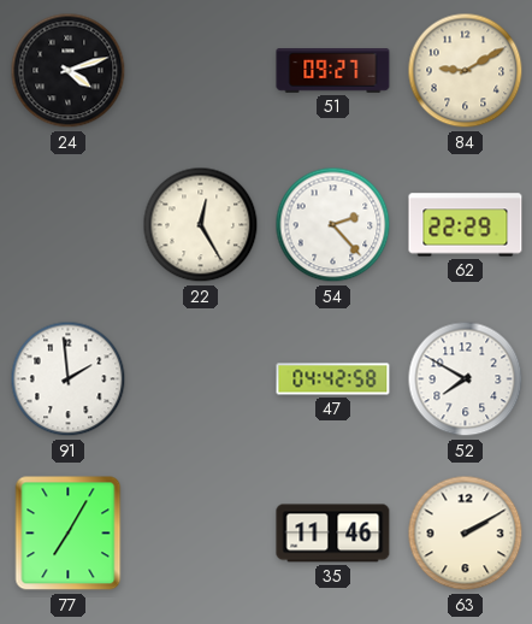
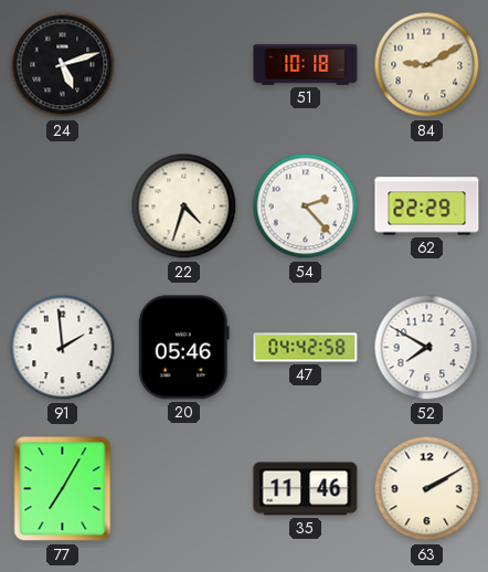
24: 4:12 -> 5:12
51: 09:27 -> 10:18
22: 12:25 -> 4:33
20: none -> 05:46
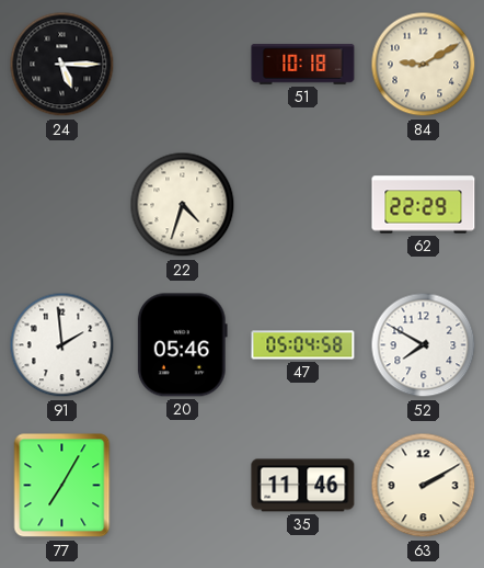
24: 5:12 -> 5:15
54: 2:23 -> none
47: 04:42 -> 05:04
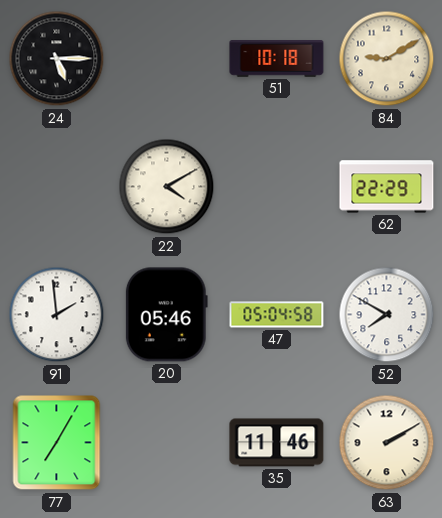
22: 4:33 -> 4:10
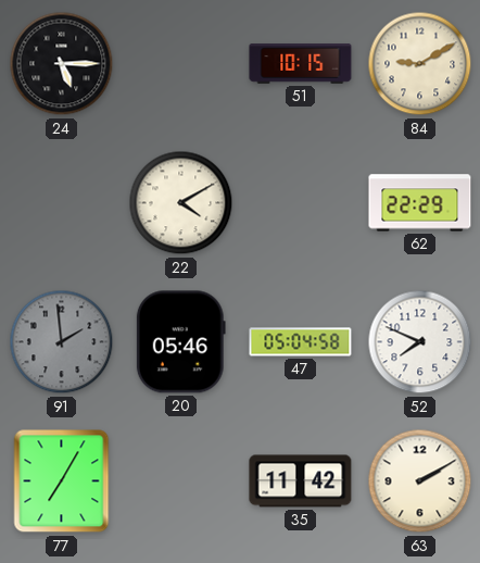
51: 10:18 -> 10:15
91 dial: white -> grey
52: 7:50 -> 7:49
35: 11:46 -> 11:42
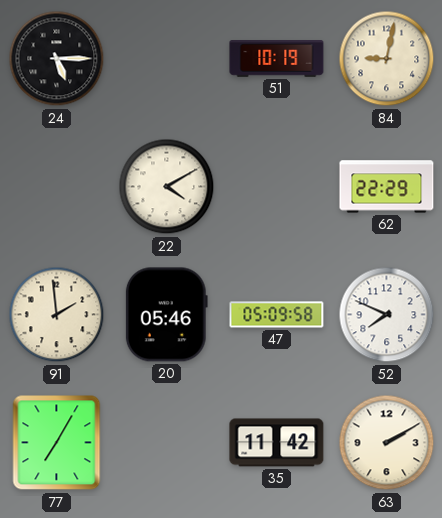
51: 10:15 -> 10:19
84: 9:10 -> 9:02
91 dial: grey -> cream
47: 05:04 -> 05:09
